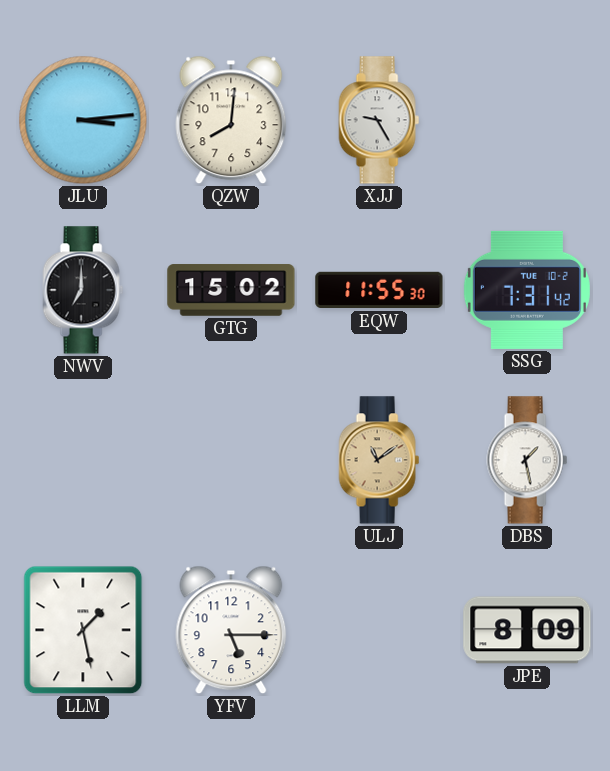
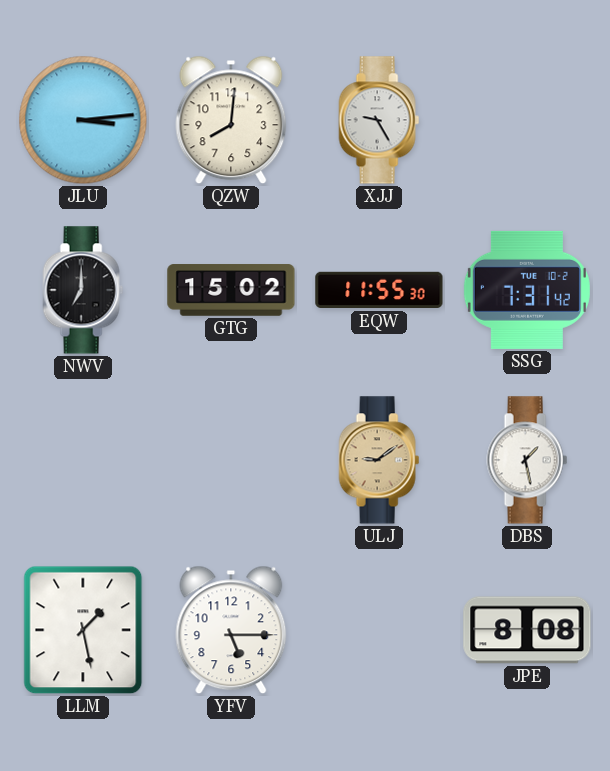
ULJ: 11:09 -> 9:09
JPE: 8:09 -> 8:08
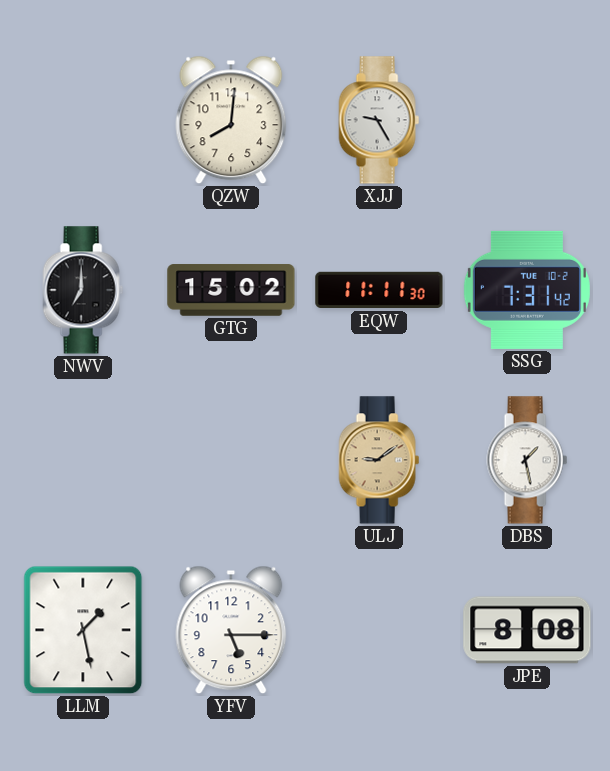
JLU: 3:14 -> none
EQW: 11:55 -> 11:11
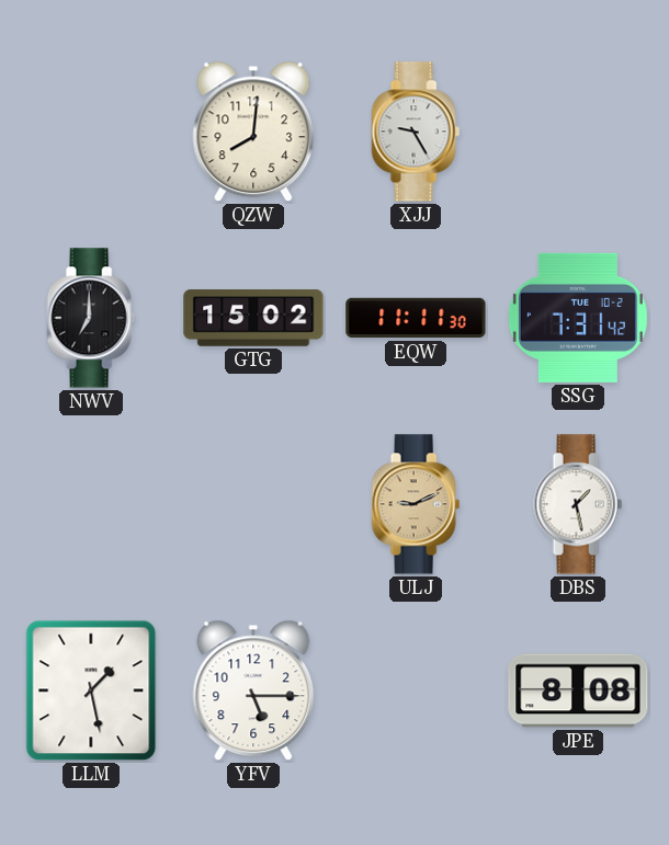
ULJ: 9:09 -> 9:11
